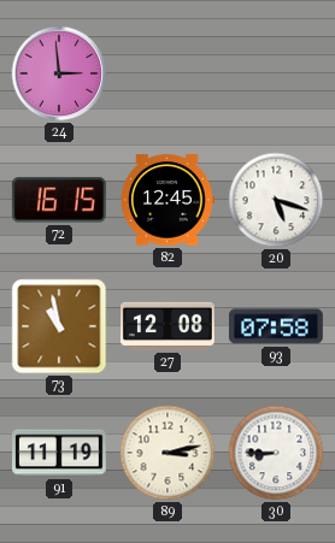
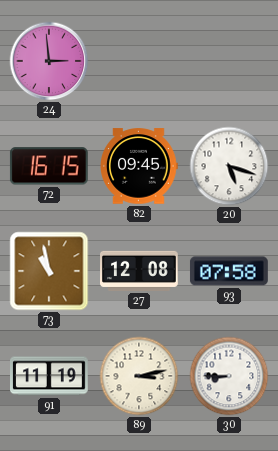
82: 12:45 -> 09:45
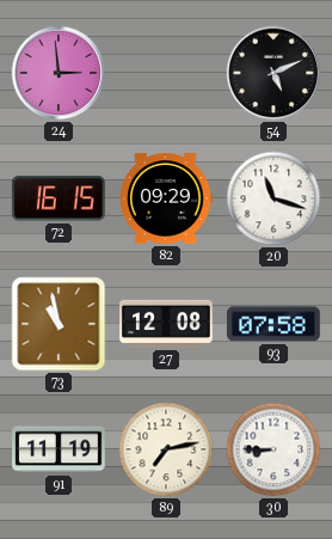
54: none -> 5:11
82: 09:45 -> 09:29
20: 5:18 -> 11:18
89: 3:13 -> 7:13
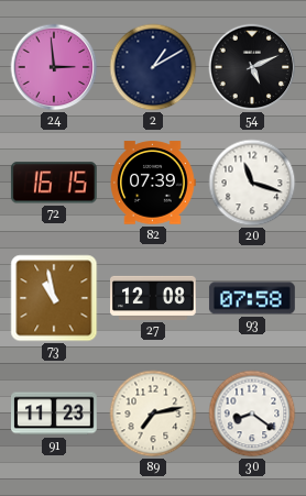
2: none -> 1:10
82: 09:29 -> 07:39
91: 11:19 -> 11:23
30: 8:45 -> 8:21
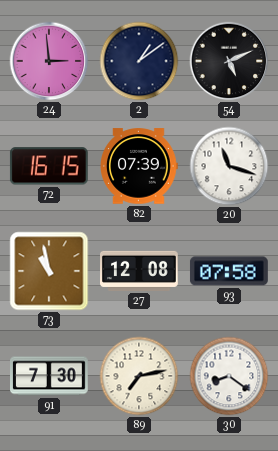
2: 1:10 -> 1:09
91: 11:23 -> 7:30
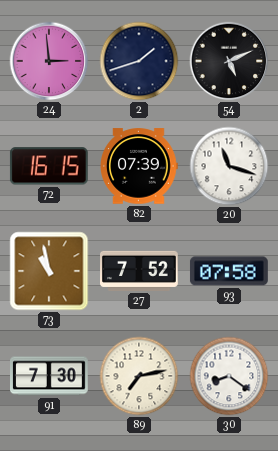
2: 1:09 -> 1:42
27: 12:08 -> 7:52
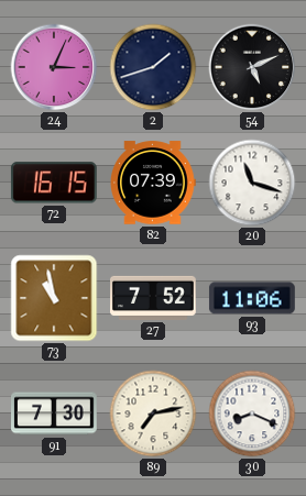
24: 2:59 -> 3:04
93: 07:58 -> 11:06
30: 8:21 -> 8:19
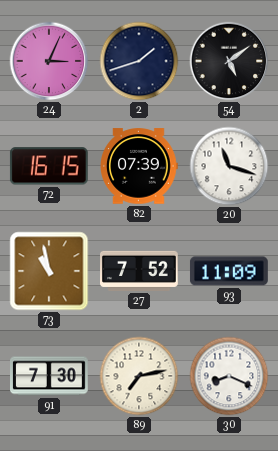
54: 5:11 -> 5:09
93: 11:06 -> 11:09
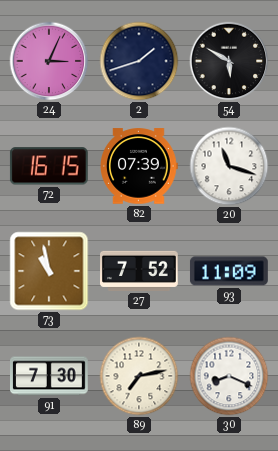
54: 5:09 -> 5:50
